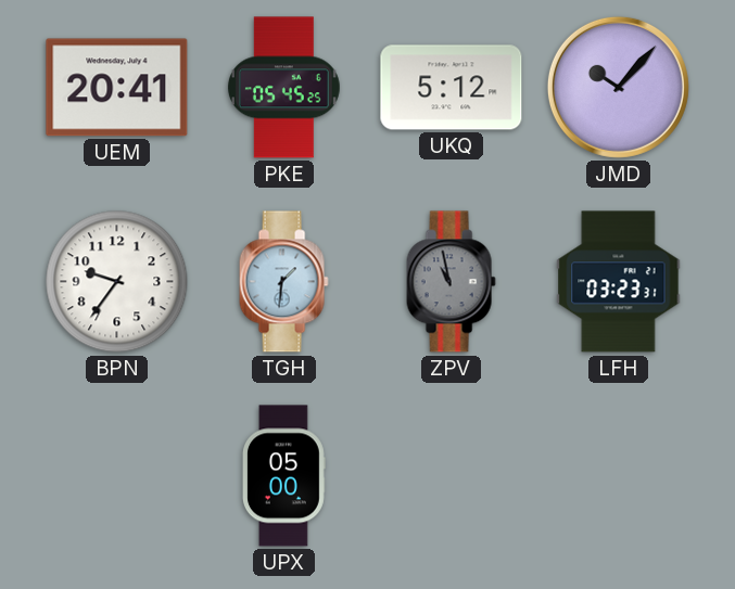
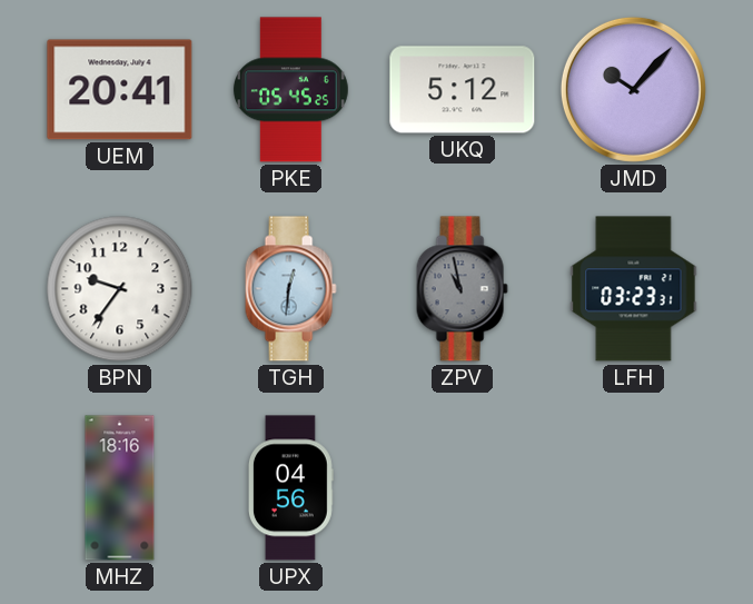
TGH: 1:31 -> 12:31
MHZ: none -> 18:16
UPX: 05:00 -> 04:56
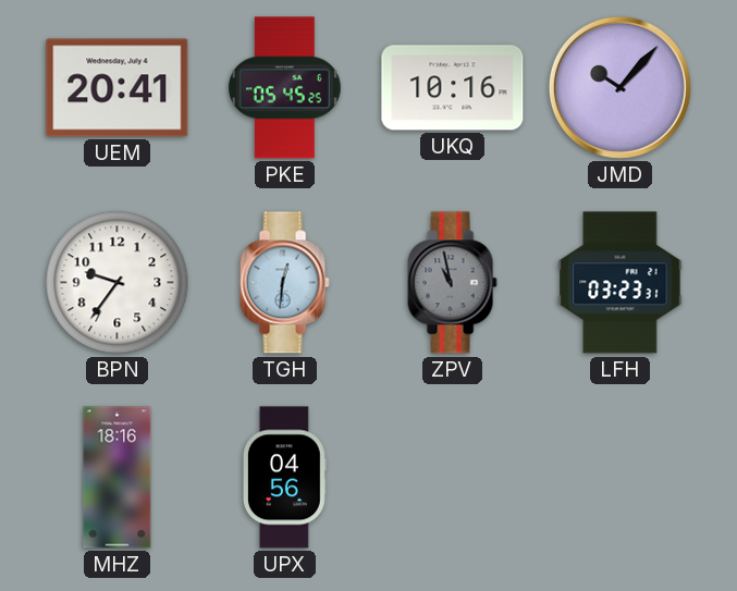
UKQ: 5:12 -> 10:16
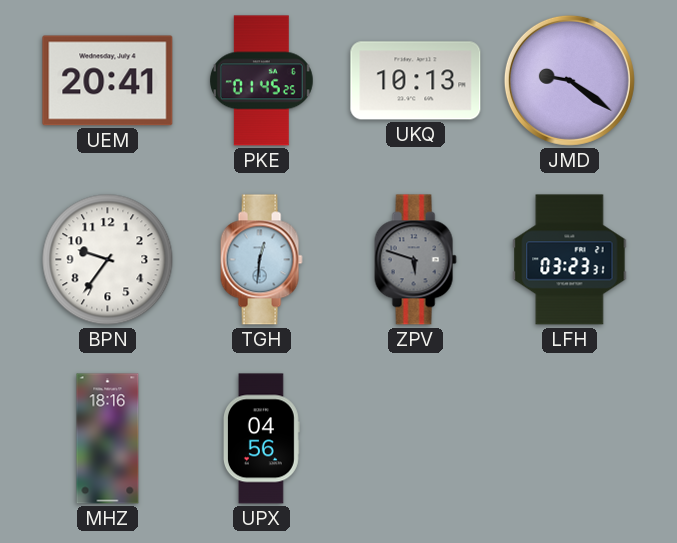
PKE: 05:45 -> 01:45
UKQ: 10:16 -> 10:13
JMD: 10:07 -> 9:21
ZPV: 10:58 -> 5:48
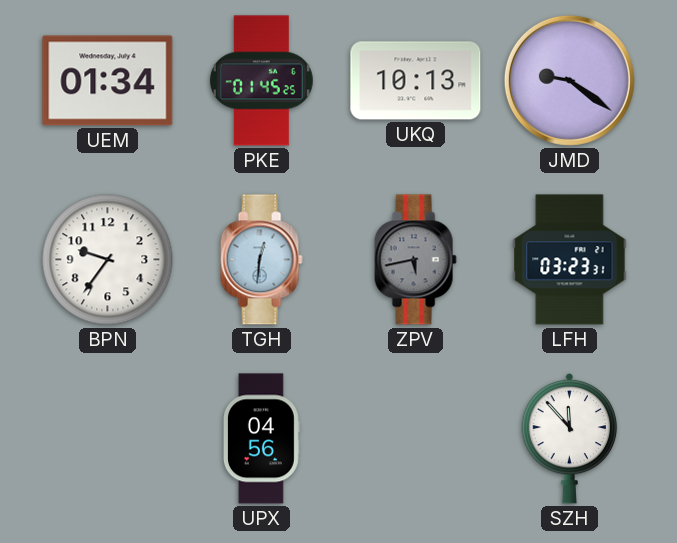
UEM: 20:41 -> 01:34
ZPV: 5:48 -> 5:43
MHZ: 18:16 -> none
SZH: none -> 11:53
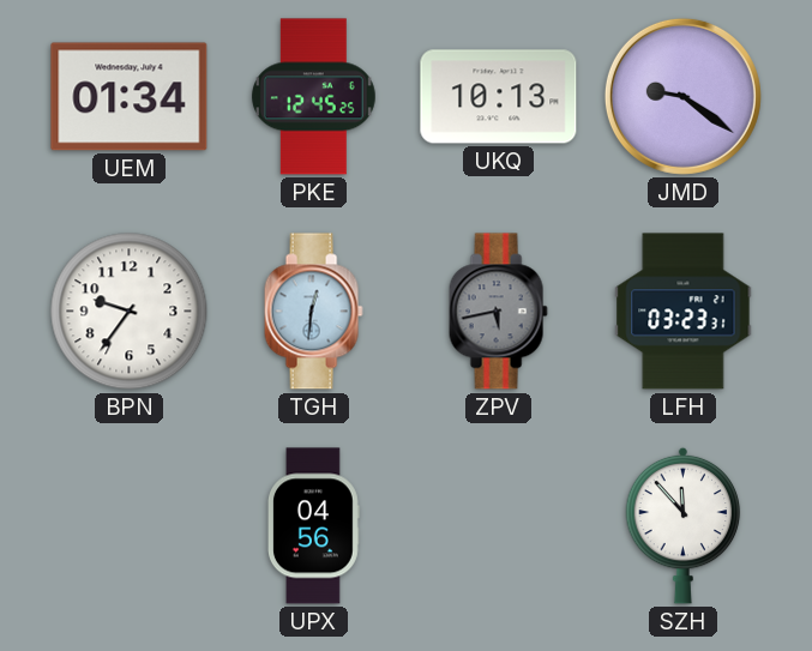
PKE: 01:45 -> 12:45
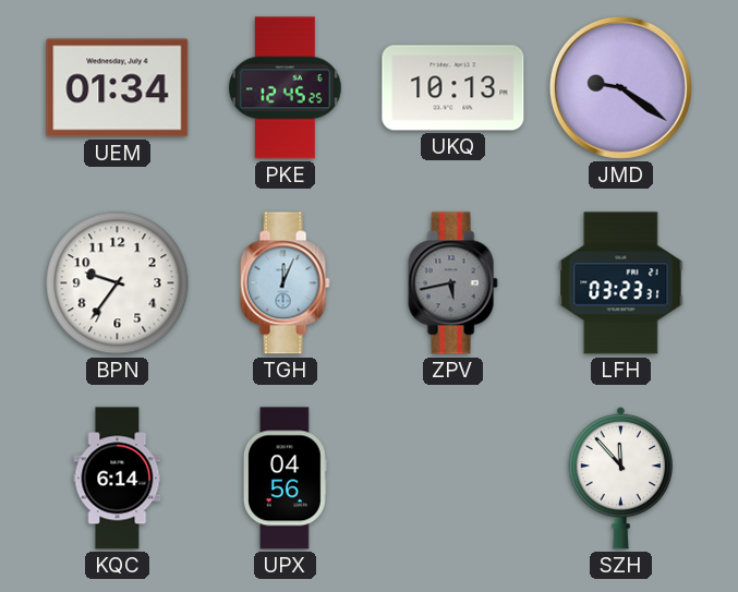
TGH: 12:31 -> 12:04
KQC: none -> 6:14
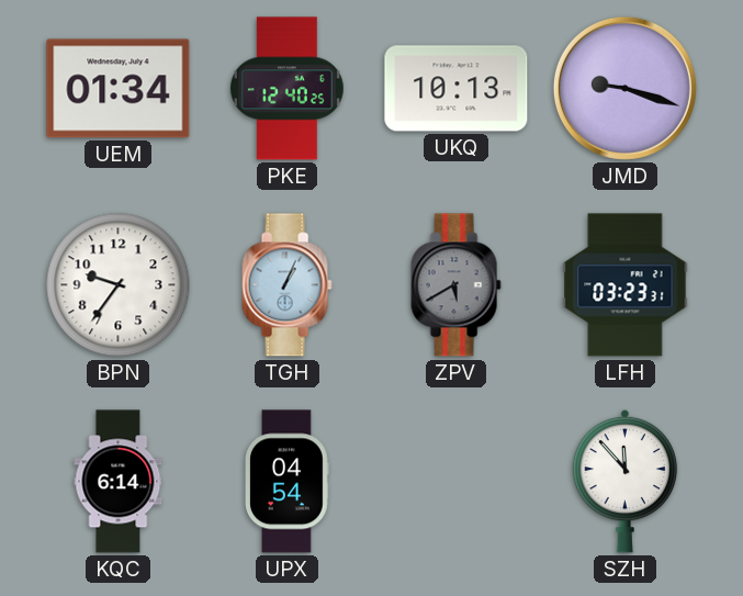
PKE: 12:45 -> 12:40
JMD: 9:21 -> 9:18
TGH: 12:04 -> 1:04
ZPV: 5:43 -> 5:40
UPX: 04:56 -> 04:54
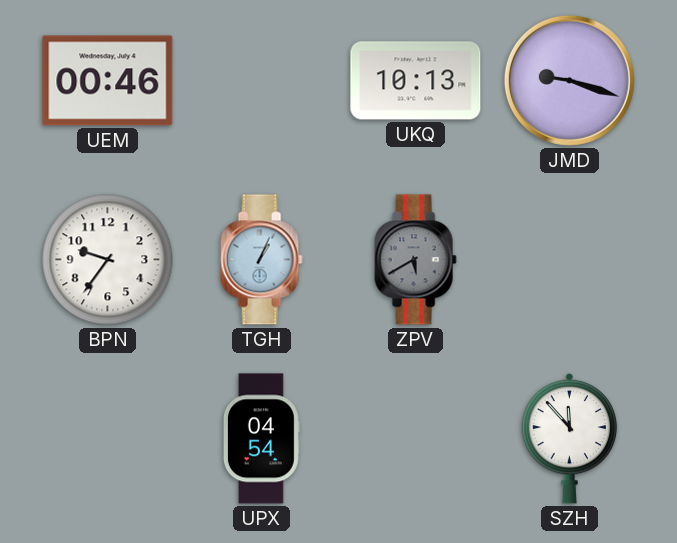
UEM: 01:34 -> 00:46
PKE: 12:40 -> none
LFH: 03:23 -> none
KQC: 6:14 -> none
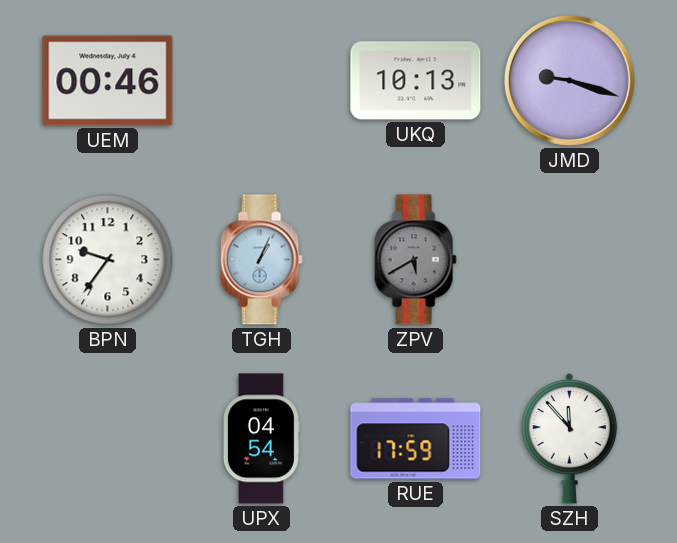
RUE: none -> 17:59
